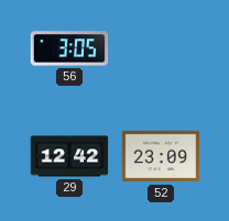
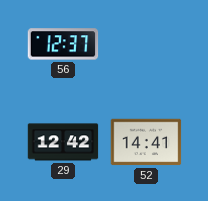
56: 3:05 -> 12:37
52: 23:09 -> 14:41
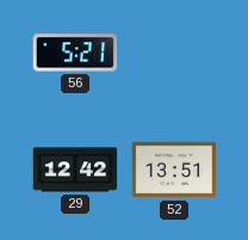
56: 12:37 -> 5:21
52: 14:41 -> 13:51
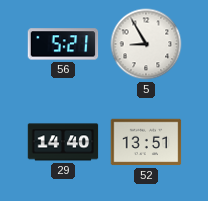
5: none -> 8:55
29: 12:42 -> 14:40
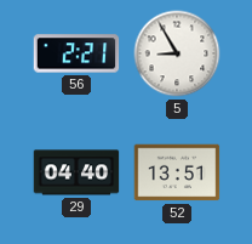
56: 5:21 -> 2:21
29: 14:40 -> 04:40
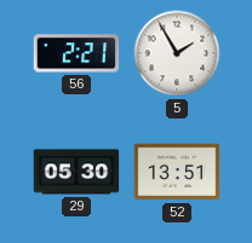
5: 8:55 -> 1:55
29: 04:40 -> 05:30
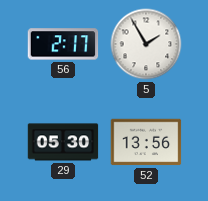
56: 2:21 -> 2:17
52: 13:51 -> 13:56
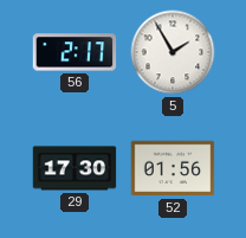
29: 05:30 -> 17:30
52: 13:56 -> 01:56
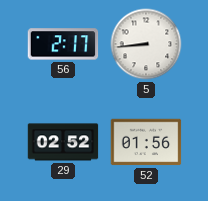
5: 1:55 -> 8:44
29: 17:30 -> 02:52
